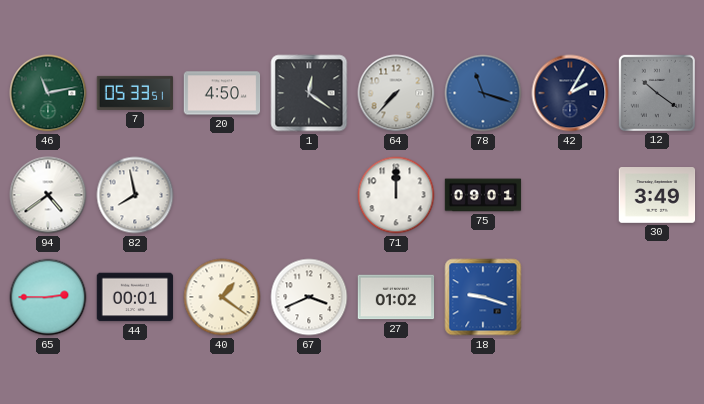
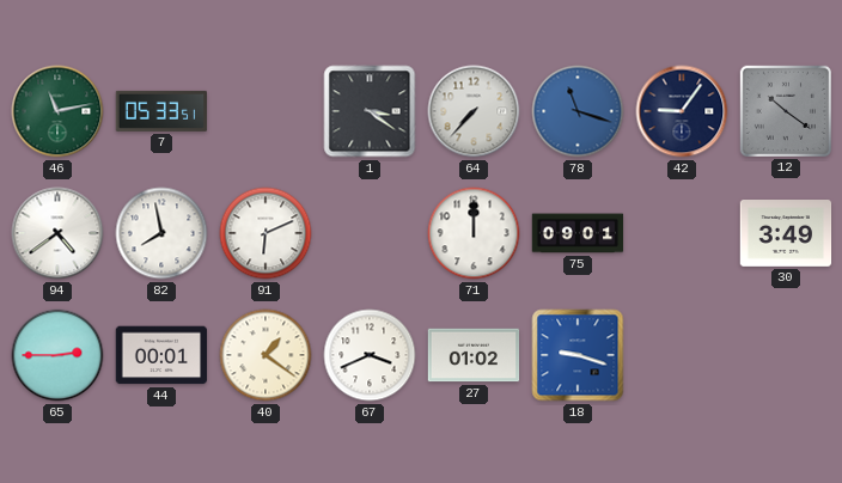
20: 4:50 -> none
1: 12:21 -> 3:21
42: 2:05 -> 9:06
91: none -> 6:11
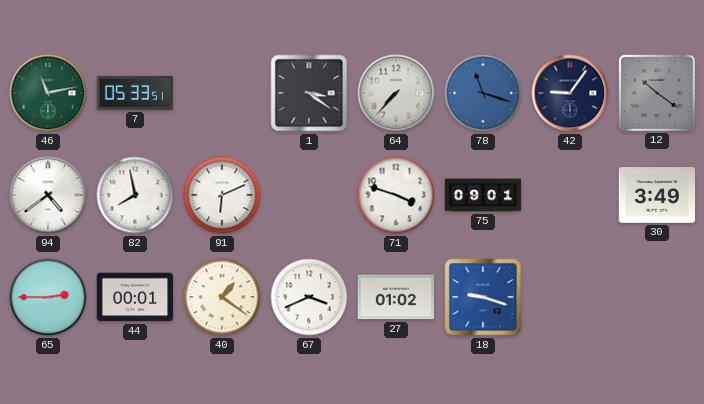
71: 12:00 -> 3:48
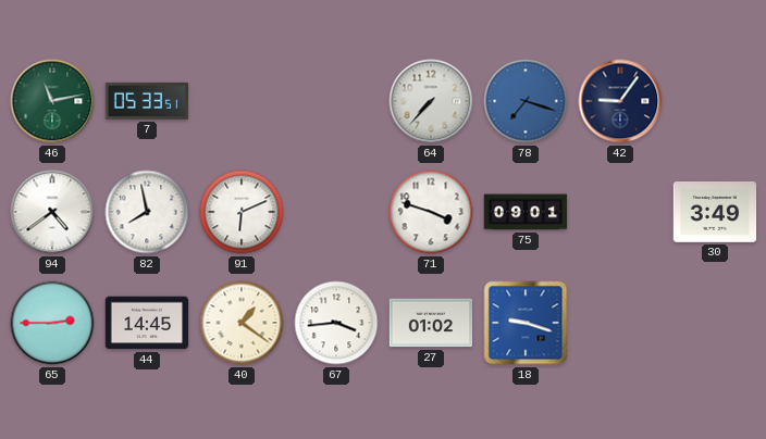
1: 3:21 -> none
78: 11:18 -> 7:18
12: 10:21 -> none
44: 00:01 -> 14:45
67: 3:41 -> 3:44
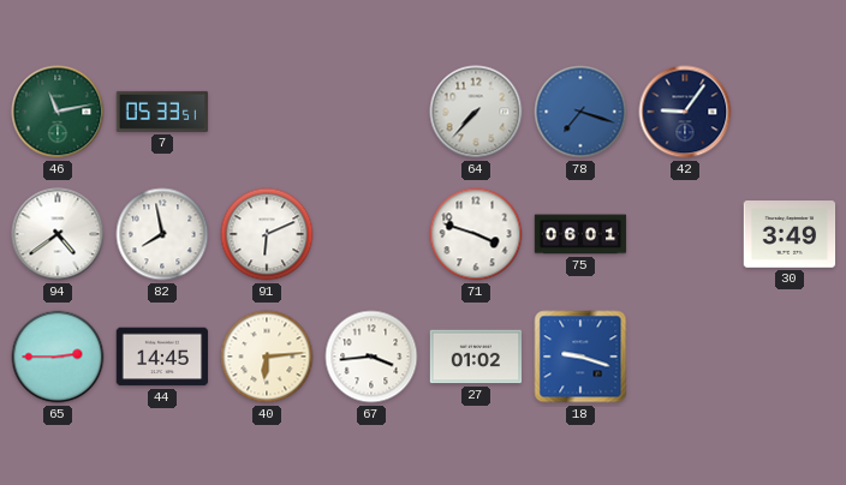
75: 09:01 -> 06:01
40: 1:21 -> 6:14
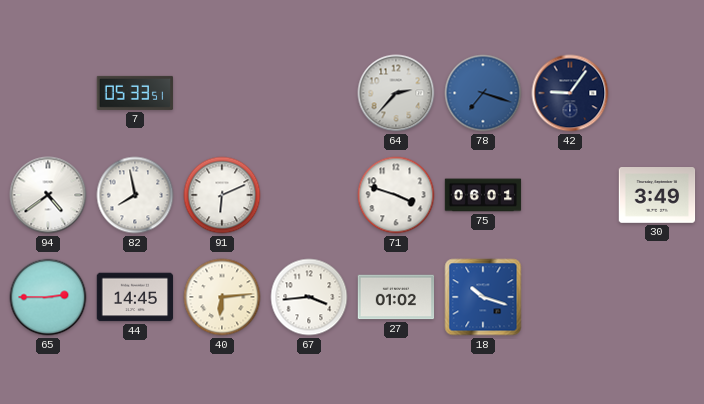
46: 11:13 -> none
64: 7:37 -> 2:37
18: 9:18 -> 10:18
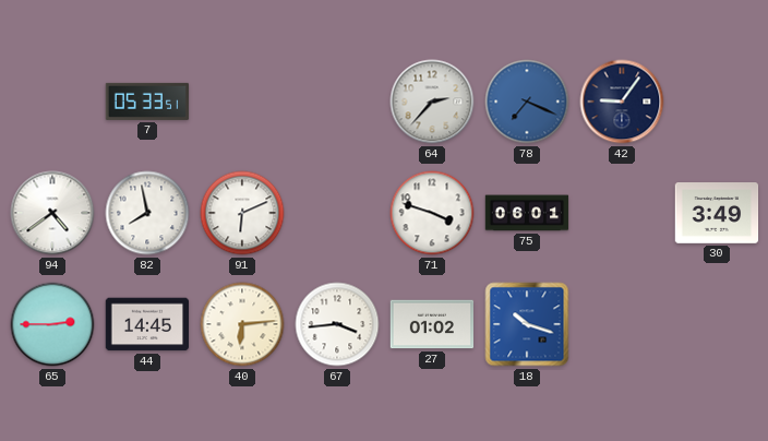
78: 7:18 -> 7:19
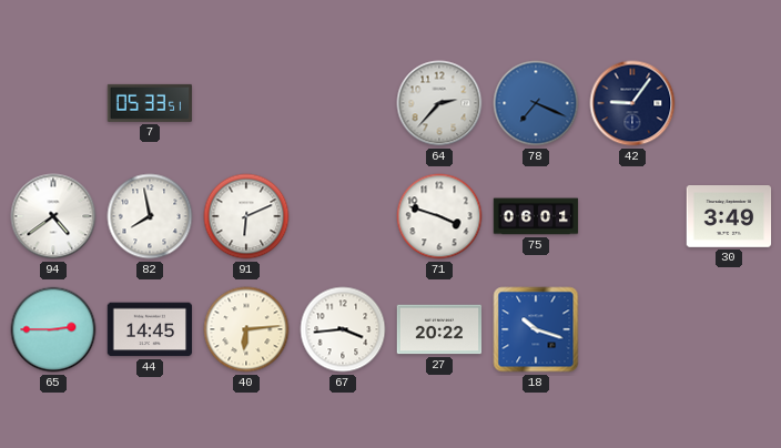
27: 01:02 -> 20:22
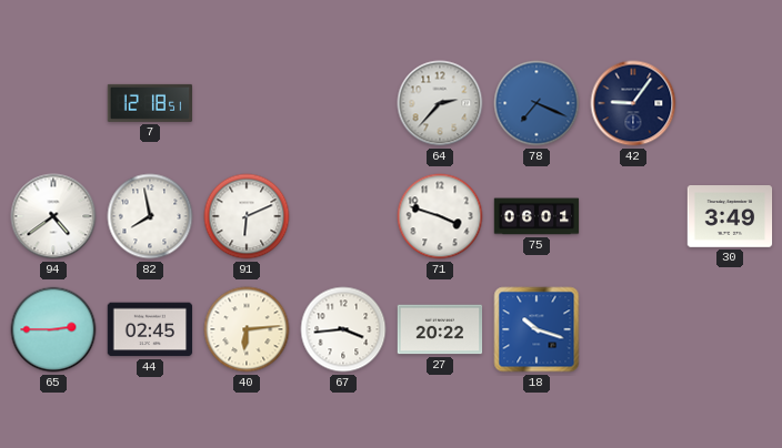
7: 05:33 -> 12:18
44: 14:45 -> 02:45
